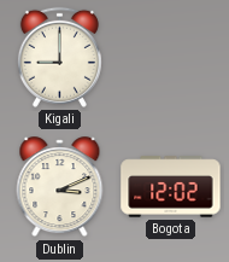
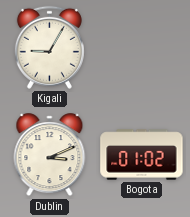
Kigali: 9:00 -> 9:05
Bogota: 12:02 -> 01:02
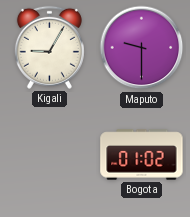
Maputo: none -> 9:30
Dublin: 3:11 -> none
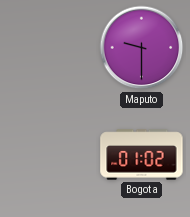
Kigali: 9:05 -> none
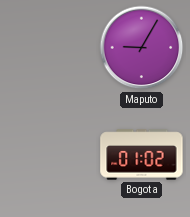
Maputo: 9:30 -> 9:05
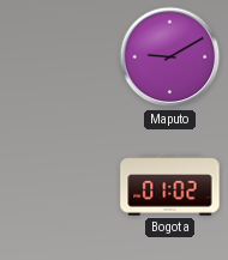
Maputo: 9:05 -> 9:10
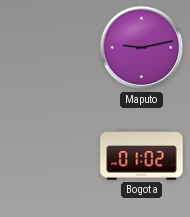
Maputo: 9:10 -> 9:13
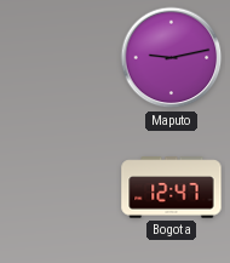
Bogota: 01:02 -> 12:47
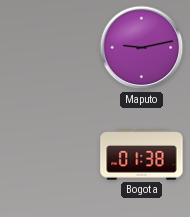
Bogota: 12:47 -> 01:38
